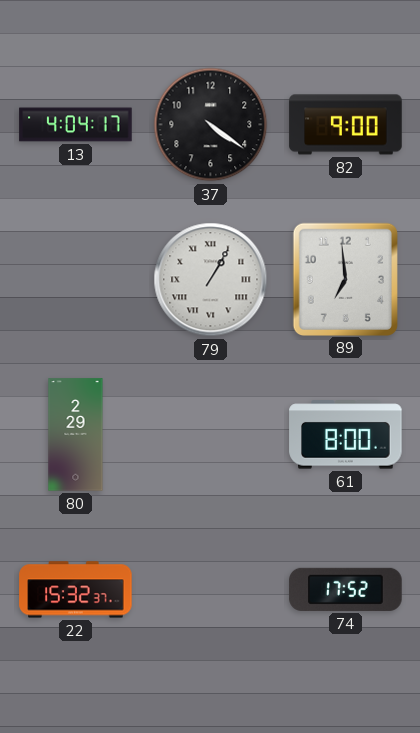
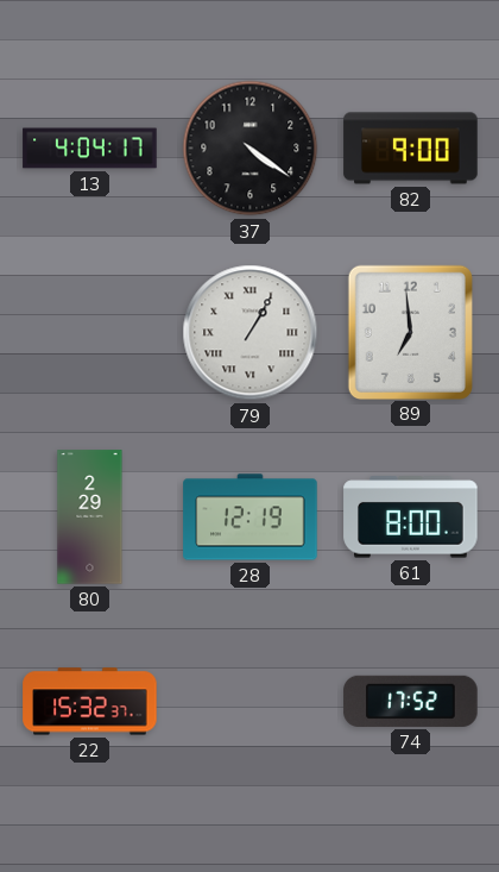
28: none -> 12:19
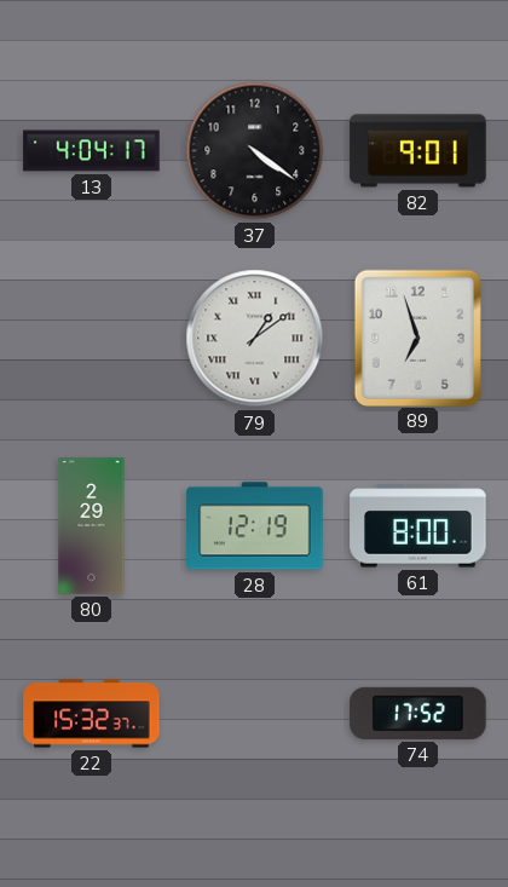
82: 9:00 -> 9:01
79: 1:05 -> 1:09
89: 6:59 -> 6:57
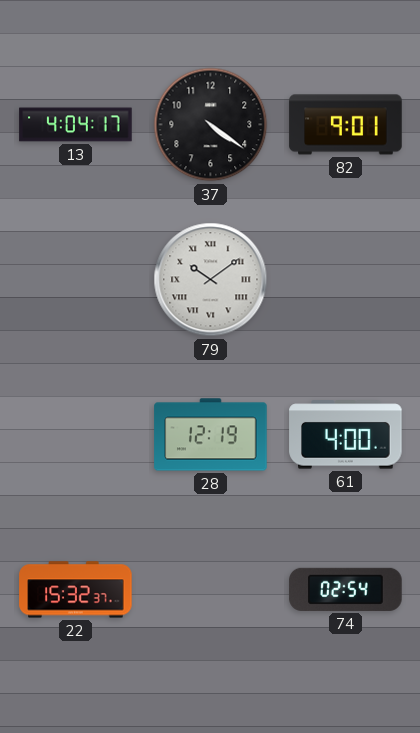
79: 1:09 -> 10:09
89: 6:57 -> none
80: 2:29 -> none
61: 8:00 -> 4:00
74: 17:52 -> 02:54
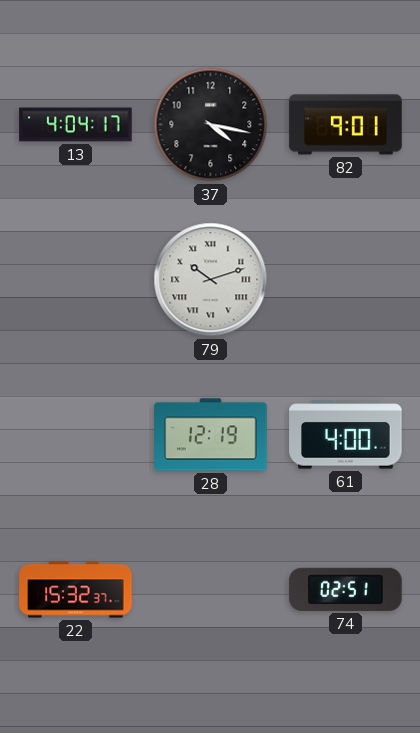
37: 4:21 -> 4:17
79: 10:09 -> 10:12
74: 02:54 -> 02:51
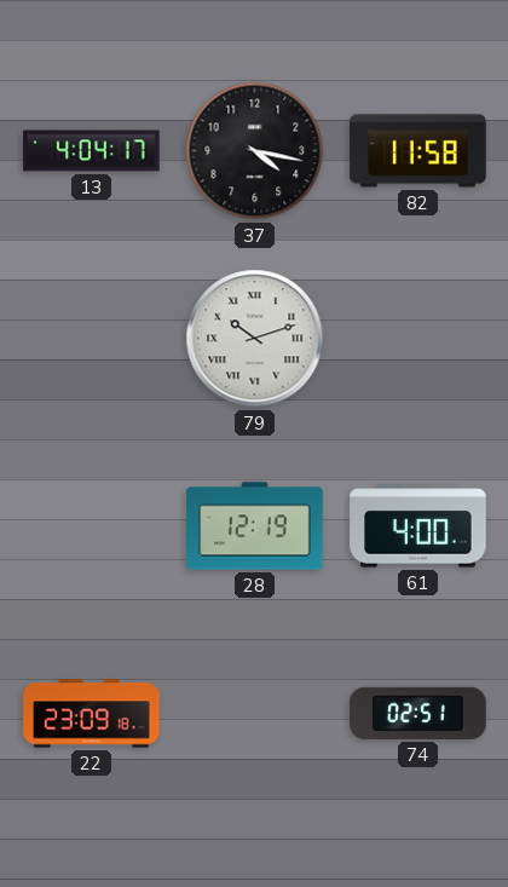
82: 9:01 -> 11:58
22: 15:32 -> 23:09
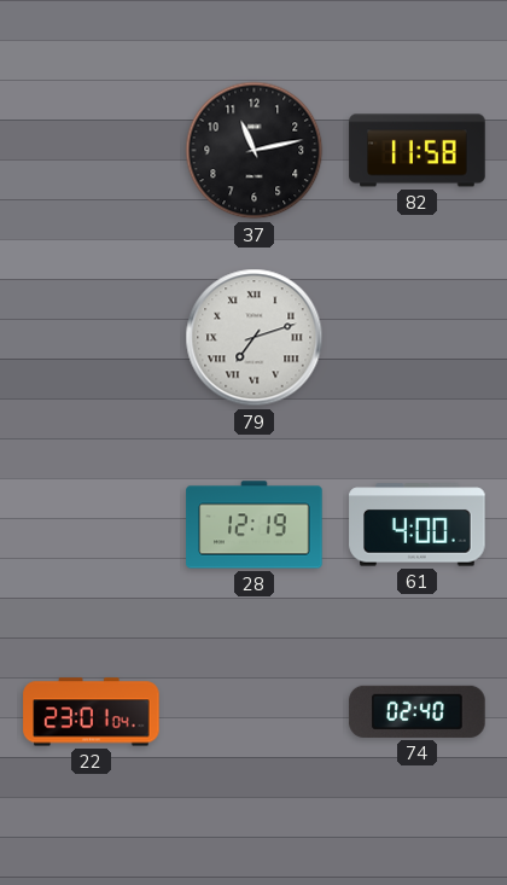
13: 4:04 -> none
37: 4:17 -> 11:13
79: 10:12 -> 7:12
22: 23:09 -> 23:01
74: 02:51 -> 02:40
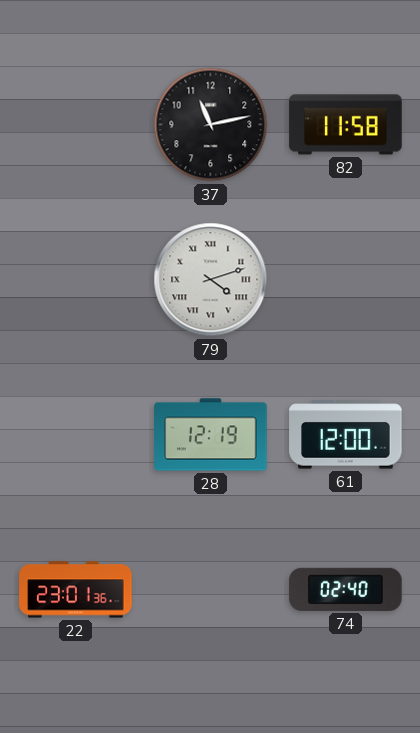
79: 7:12 -> 4:12
61: 4:00 -> 12:00
22: 23:01:04 -> 23:01:36
